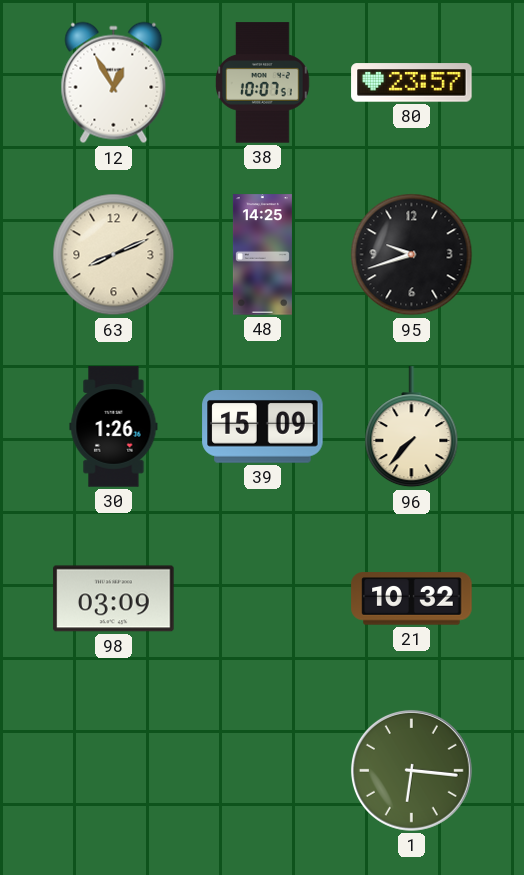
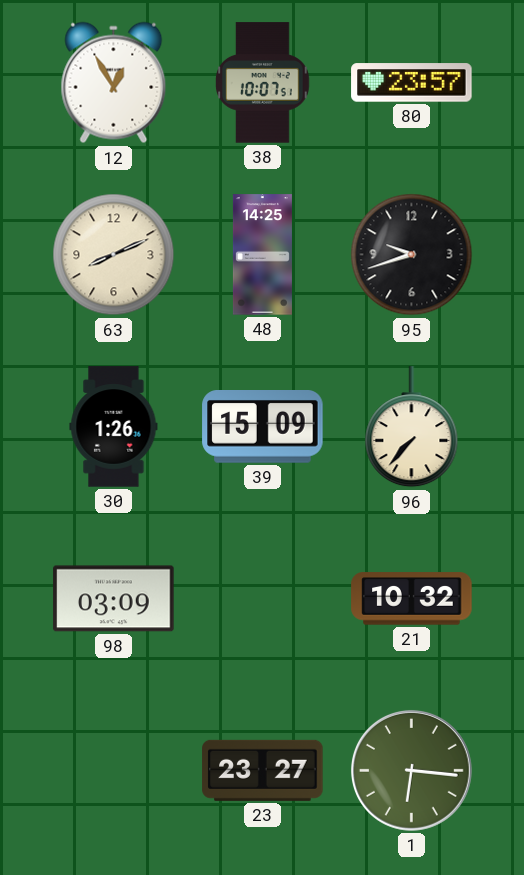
23: none -> 23:27
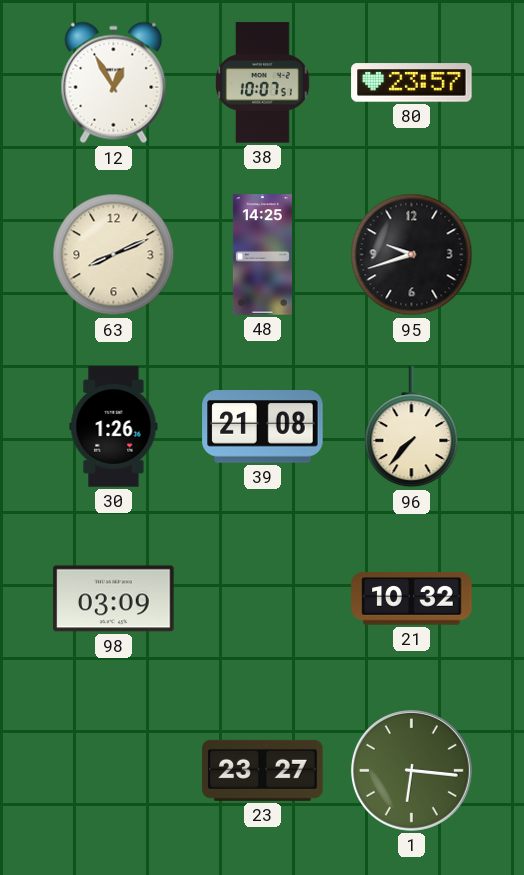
39: 15:09 -> 21:08
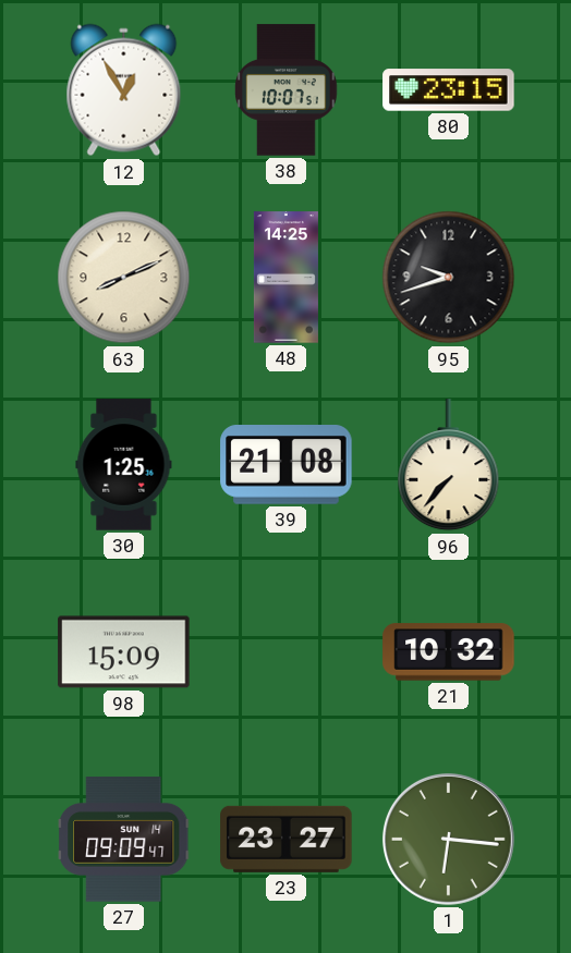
80: 23:57 -> 23:15
30: 1:26 -> 1:25
98: 03:09 -> 15:09
27: none -> 09:09
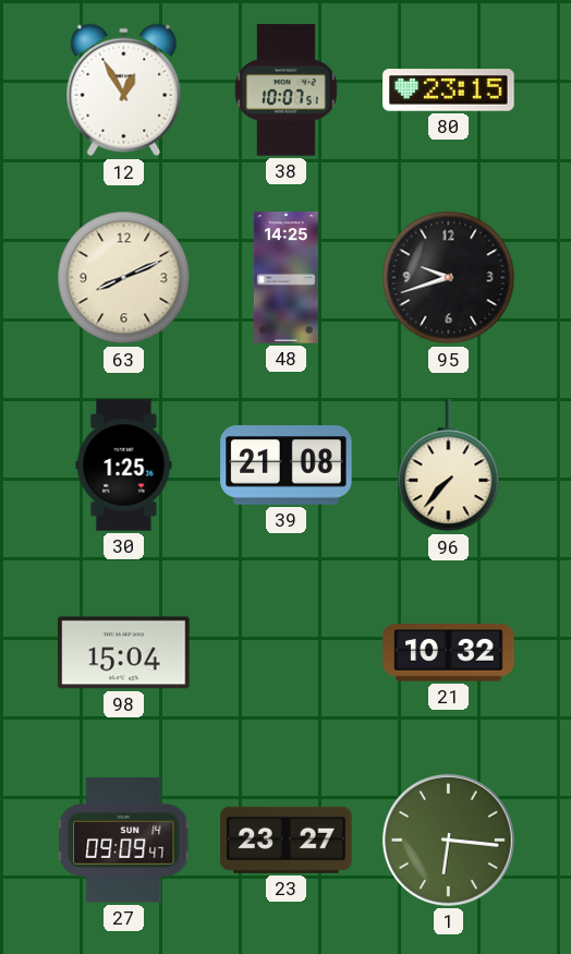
98: 15:09 -> 15:04
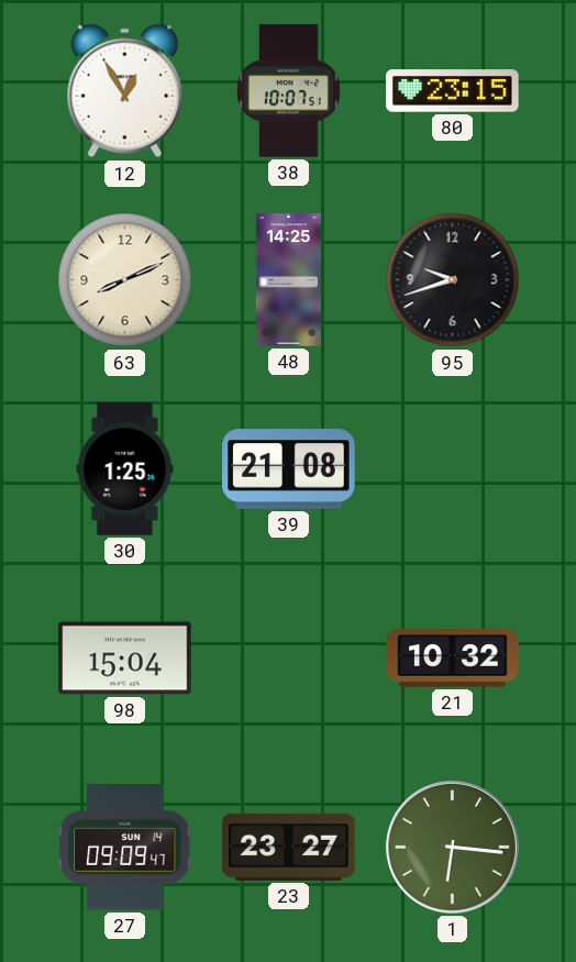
96: 7:37 -> none
